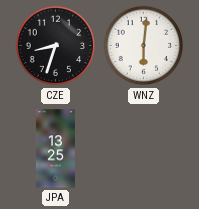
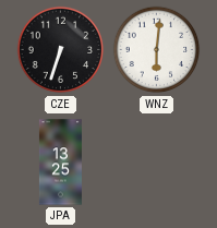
CZE: 8:33 -> 6:33
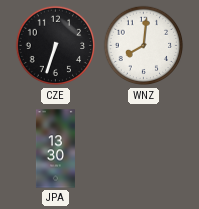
WNZ: 6:01 -> 8:01
JPA: 13:25 -> 13:30
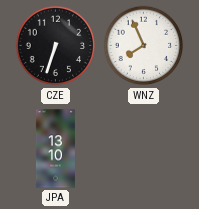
WNZ: 8:01 -> 7:56
JPA: 13:30 -> 13:10
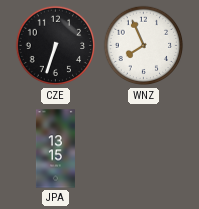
JPA: 13:10 -> 13:15
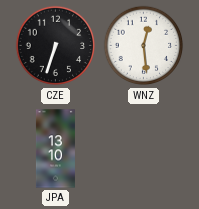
WNZ: 7:56 -> 12:29
JPA: 13:15 -> 13:10
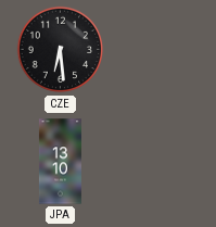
CZE: 6:33 -> 6:29
WNZ: 12:29 -> none
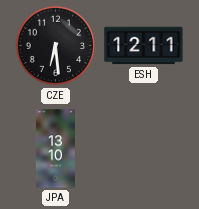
ESH: none -> 12:11
